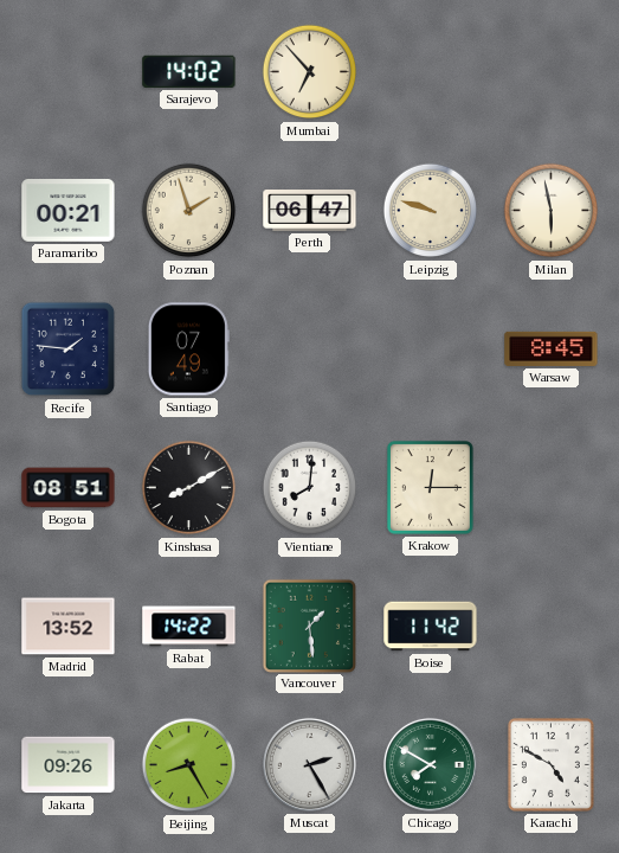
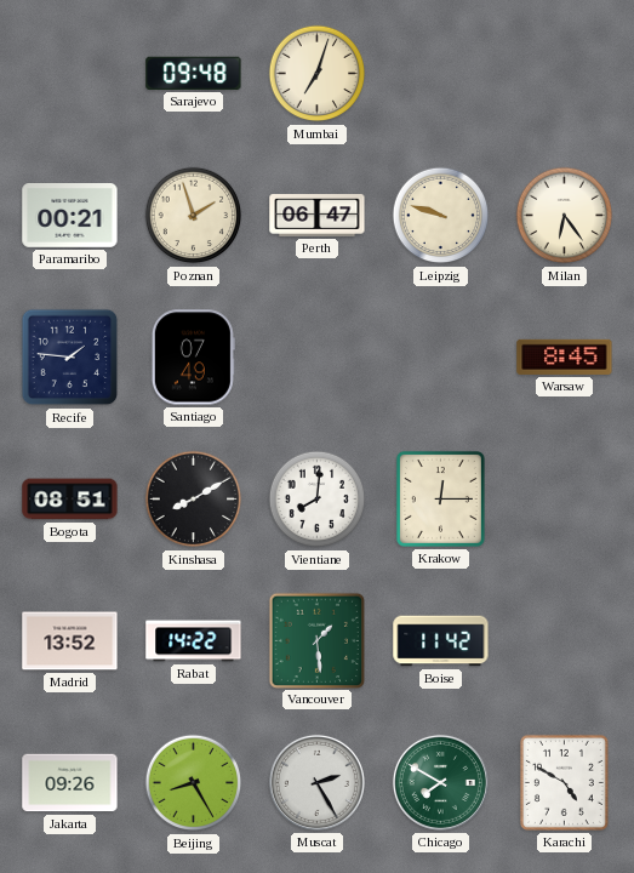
Sarajevo: 14:02 -> 09:48
Mumbai: 6:53 -> 7:03
Milan: 5:58 -> 6:24
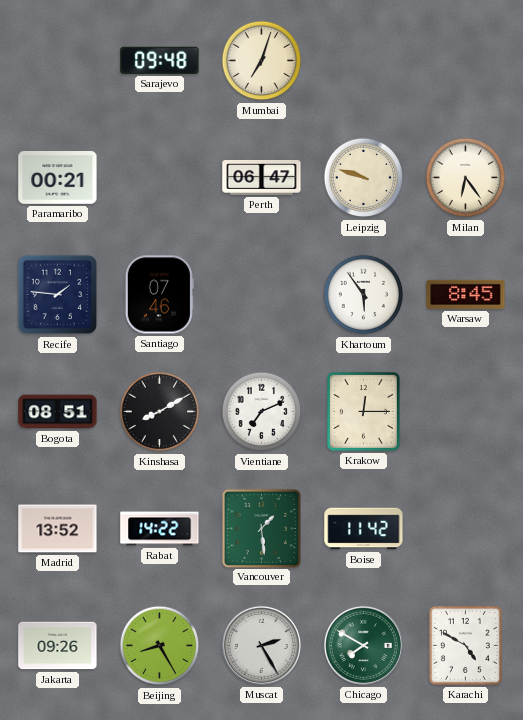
Poznan: 1:57 -> none
Santiago: 07:49 -> 07:46
Khartoum: none -> 5:54
Vientiane: 8:01 -> 7:11
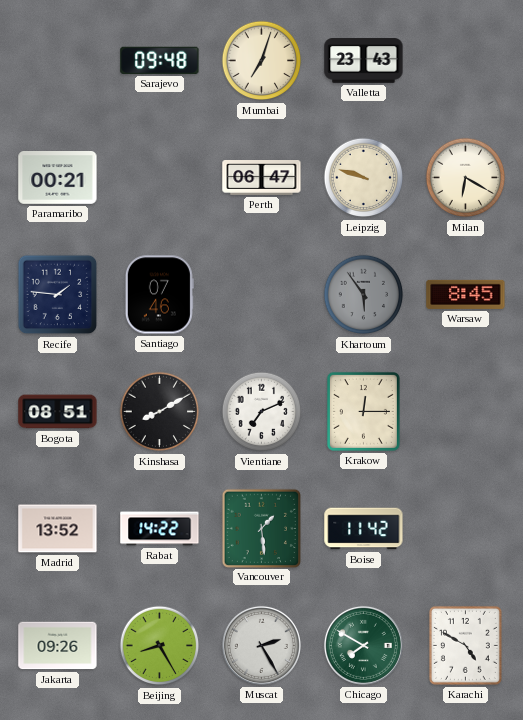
Valletta: none -> 23:43
Milan: 6:24 -> 6:20
Khartoum dial: white -> grey
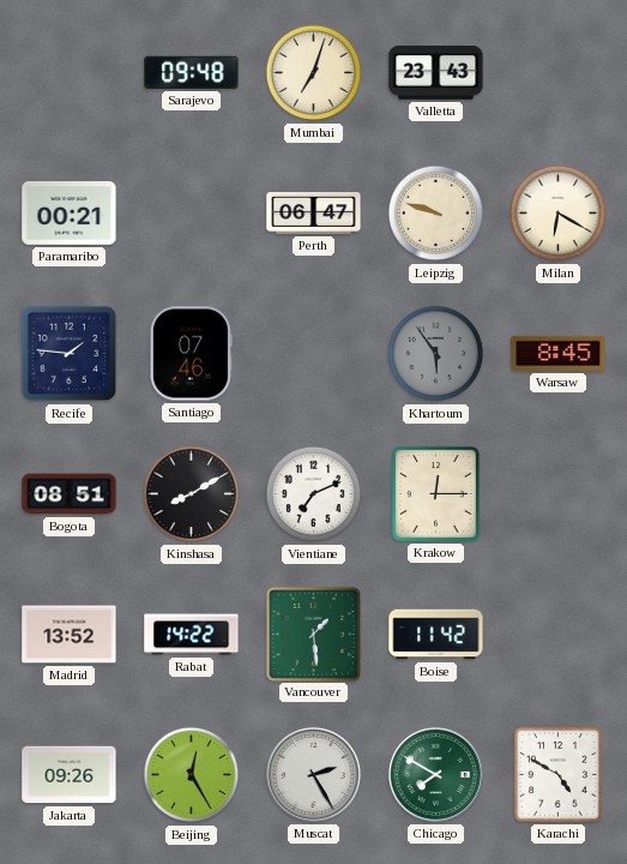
Beijing: 8:25 -> 12:25
